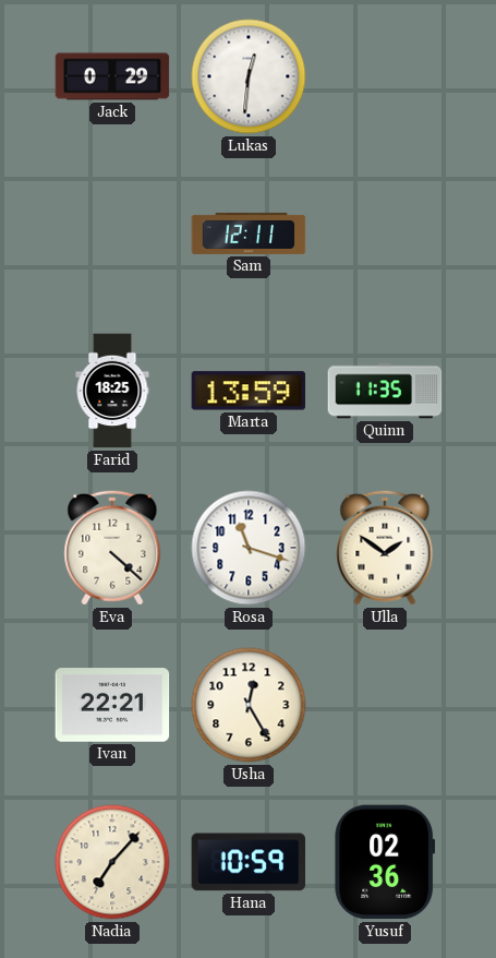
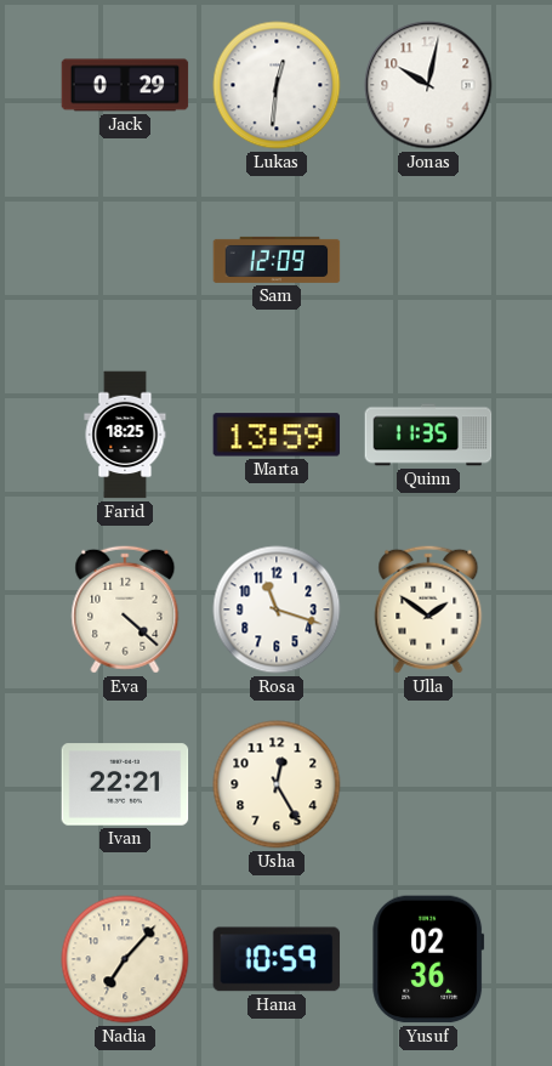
Jonas: none -> 10:02
Sam: 12:11 -> 12:09
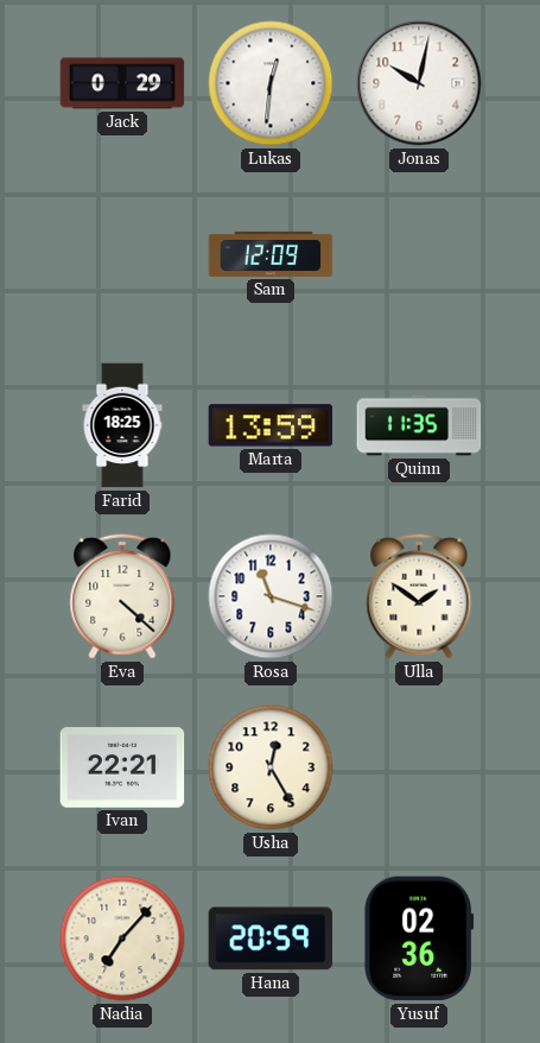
Hana: 10:59 -> 20:59
